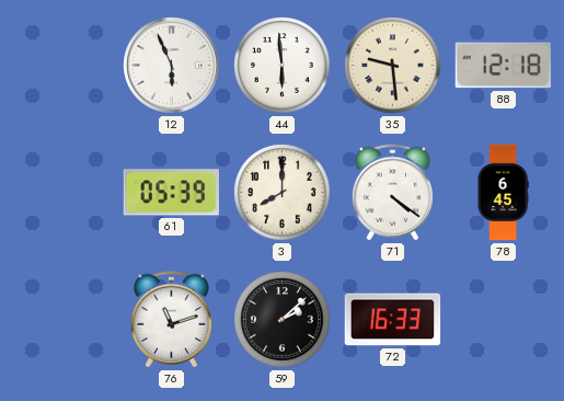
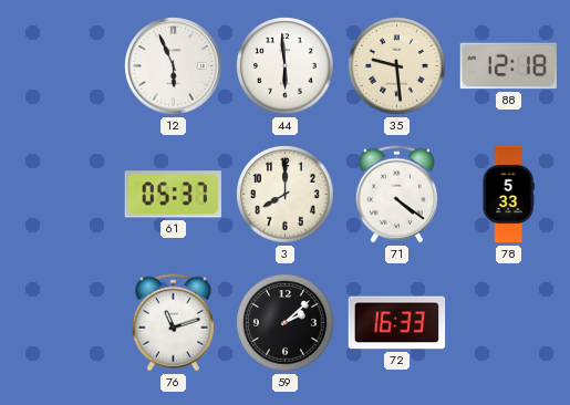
61: 05:39 -> 05:37
78: 6:45 -> 5:33
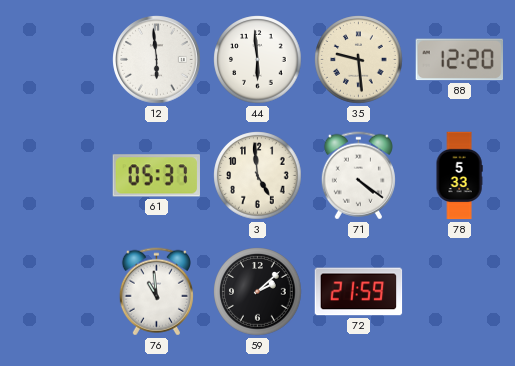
12: 5:56 -> 5:59
88: 12:18 -> 12:20
3: 8:00 -> 4:59
76: 11:12 -> 10:59
72: 16:33 -> 21:59
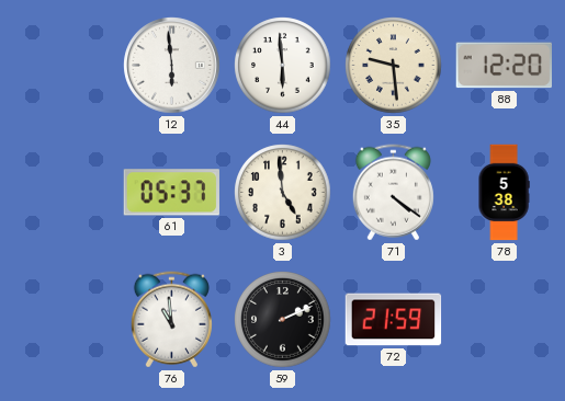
78: 5:33 -> 5:38
59: 2:08 -> 2:11
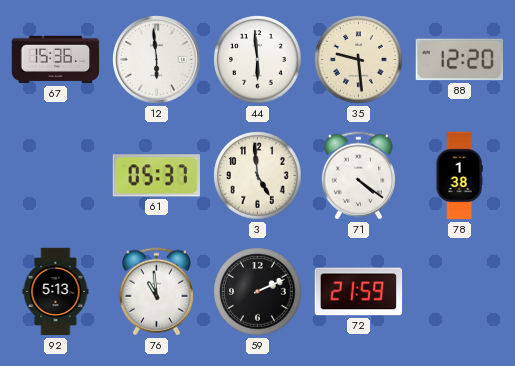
67: none -> 15:36
78: 5:38 -> 1:38
92: none -> 5:13
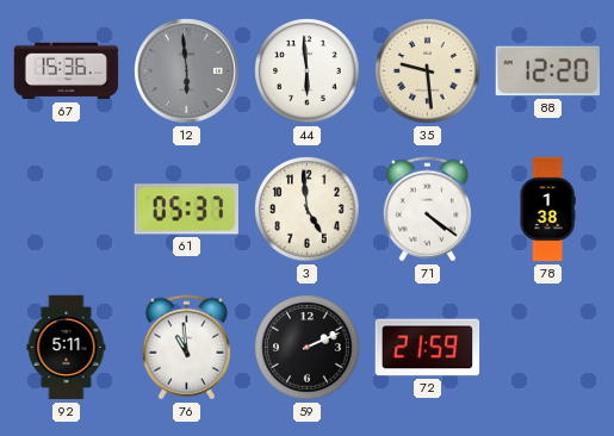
12 dial: white -> grey
92: 5:13 -> 5:11
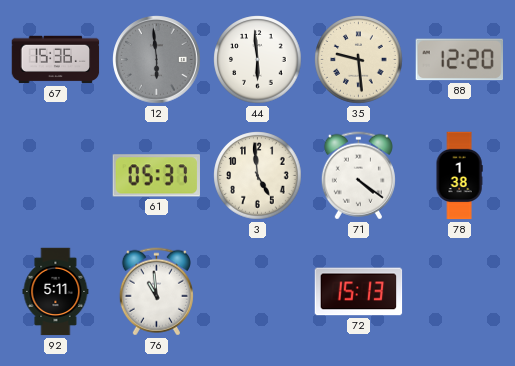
59: 2:11 -> none
72: 21:59 -> 15:13
